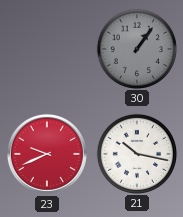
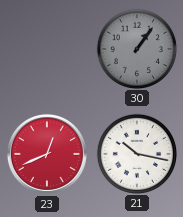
23: 9:41 -> 12:41
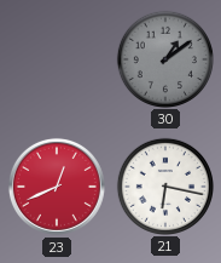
30: 1:06 -> 1:09
21: 10:17 -> 6:17
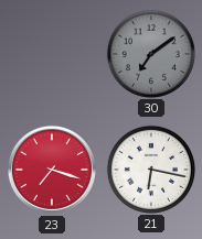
30: 1:09 -> 7:09
23: 12:41 -> 7:18
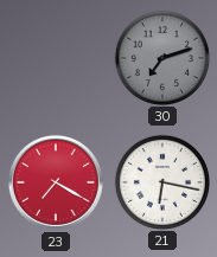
30: 7:09 -> 7:12
23: 7:18 -> 7:20
